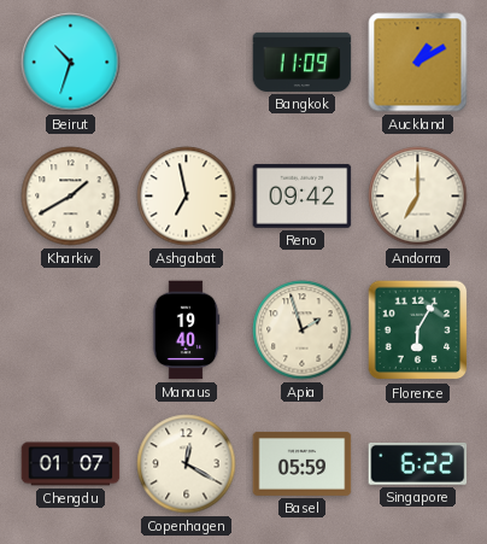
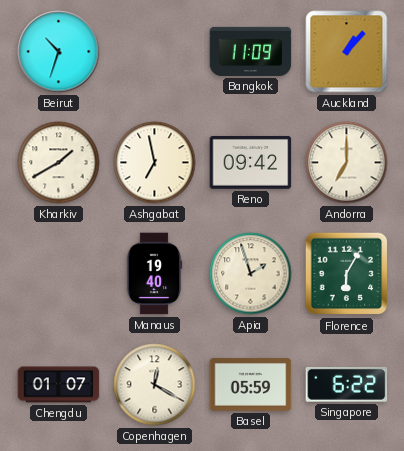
Auckland: 1:10 -> 1:07
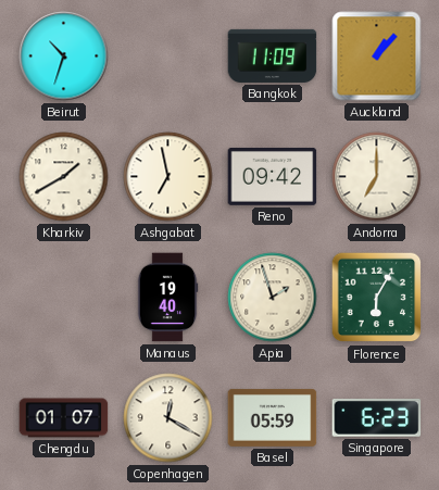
Singapore: 6:22 -> 6:23
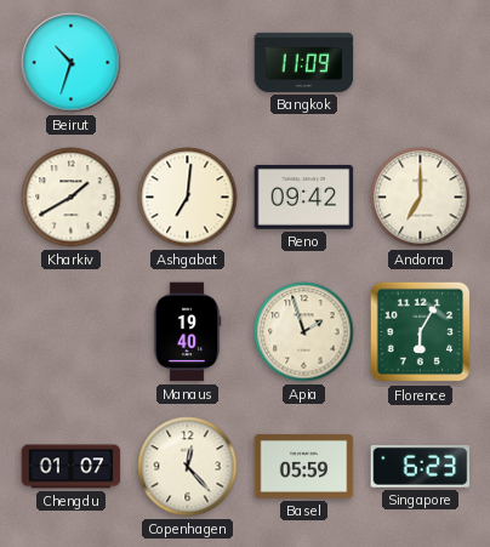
Auckland: 1:07 -> none
Ashgabat: 6:58 -> 7:01
Copenhagen: 12:20 -> 12:23
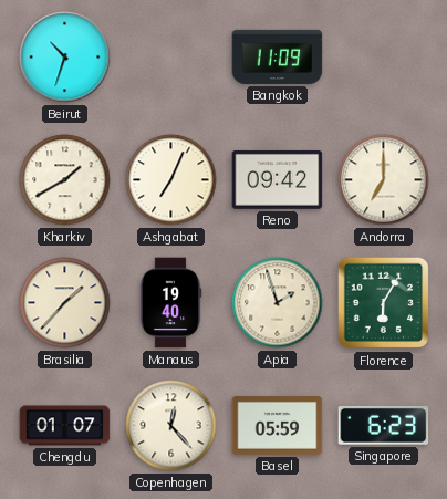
Ashgabat: 7:01 -> 7:04
Brasilia: none -> 1:37
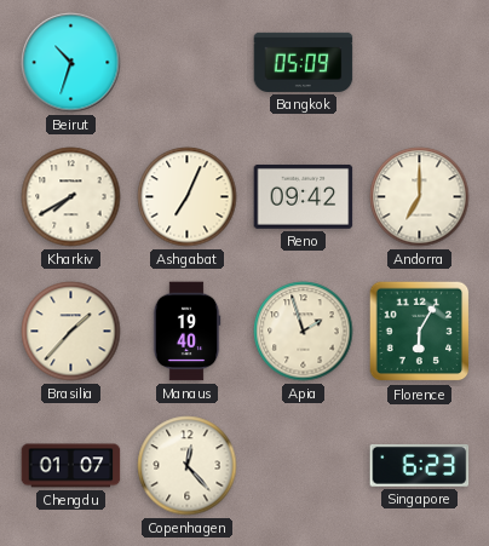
Bangkok: 11:09 -> 05:09
Kharkiv: 1:40 -> 7:40
Basel: 05:59 -> none
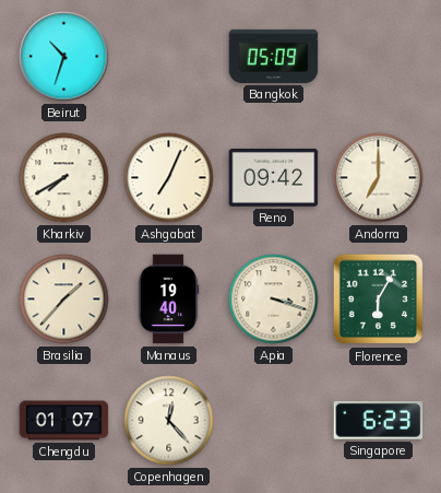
Apia: 1:57 -> 3:18
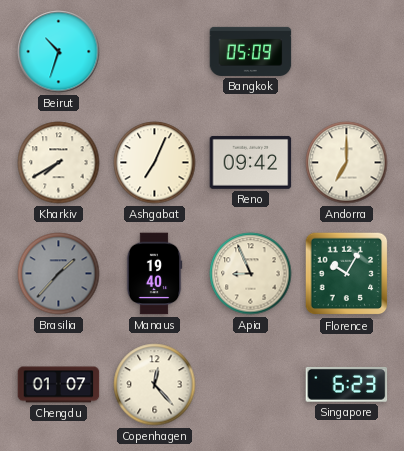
Brasilia dial: cream -> grey
Apia: 3:18 -> 8:56
Florence: 6:05 -> 10:05
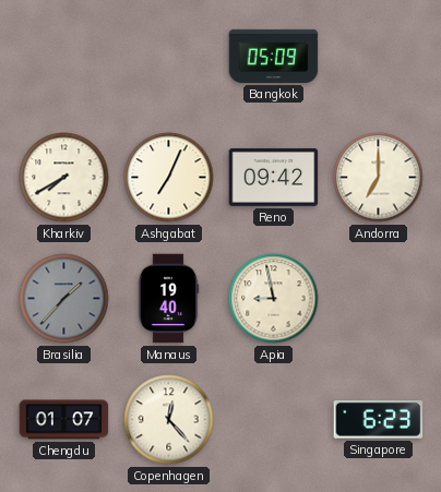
Beirut: 10:33 -> none
Apia: 8:56 -> 8:58
Florence: 10:05 -> none
